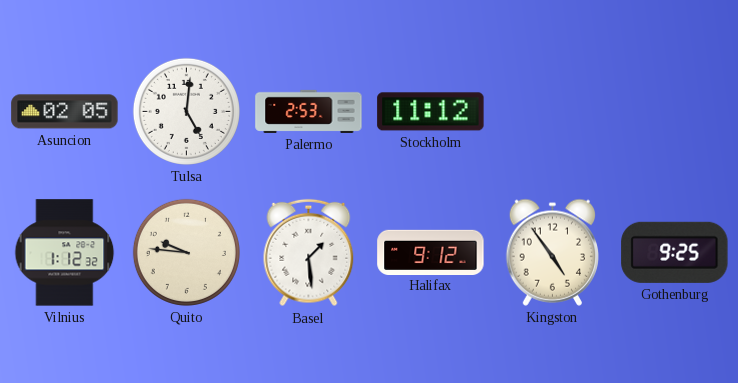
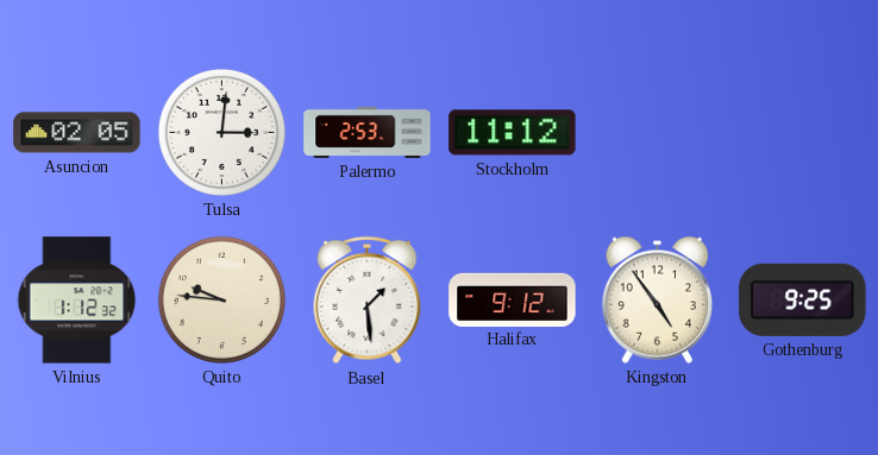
Tulsa: 5:01 -> 3:01
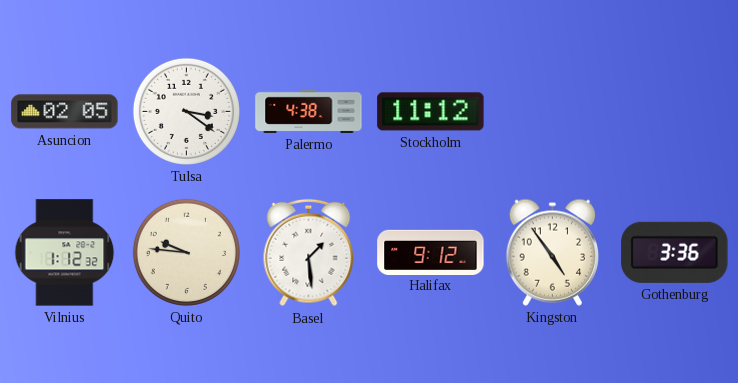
Tulsa: 3:01 -> 3:21
Palermo: 2:53 -> 4:38
Gothenburg: 9:25 -> 3:36
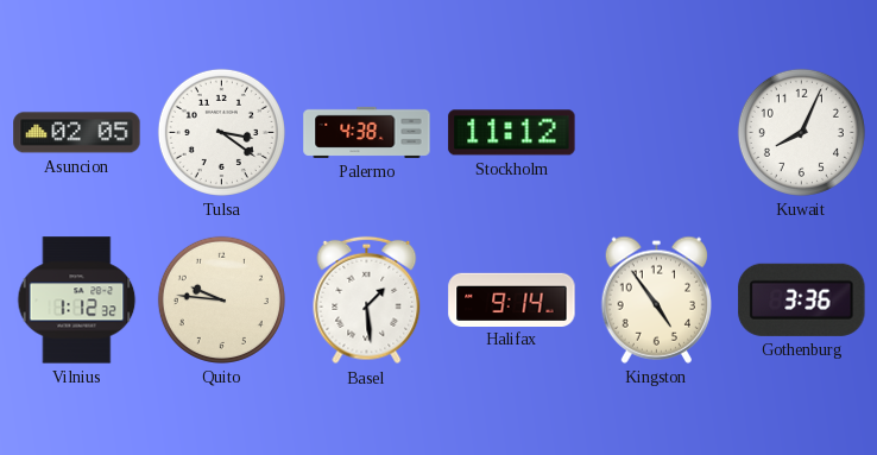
Kuwait: none -> 8:04
Halifax: 9:12 -> 9:14
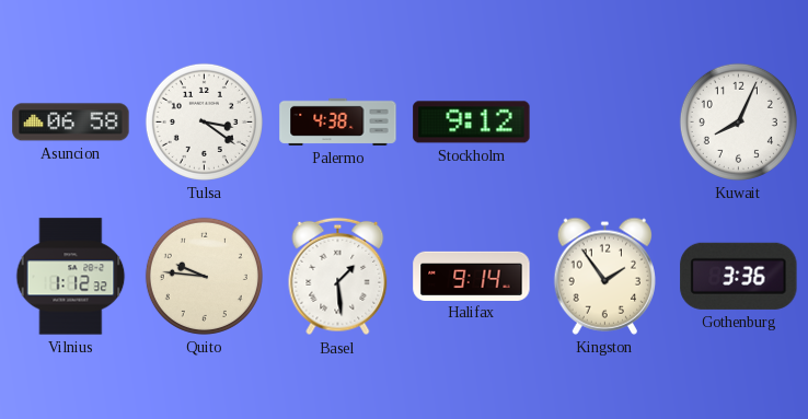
Asuncion: 02:05 -> 06:58
Stockholm: 11:12 -> 9:12
Kingston: 4:54 -> 1:54
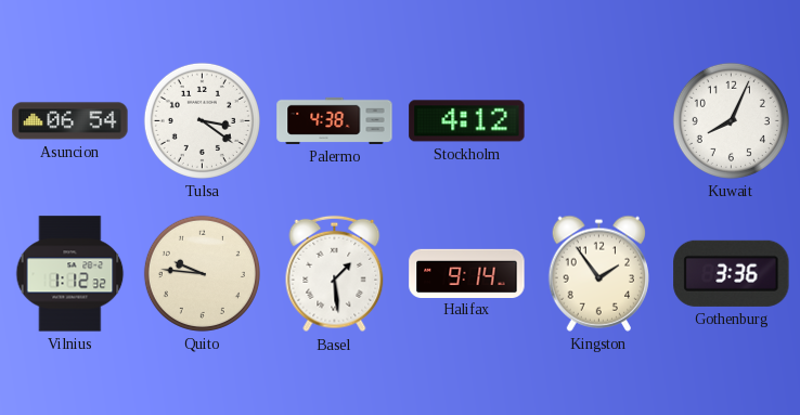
Asuncion: 06:58 -> 06:54
Stockholm: 9:12 -> 4:12
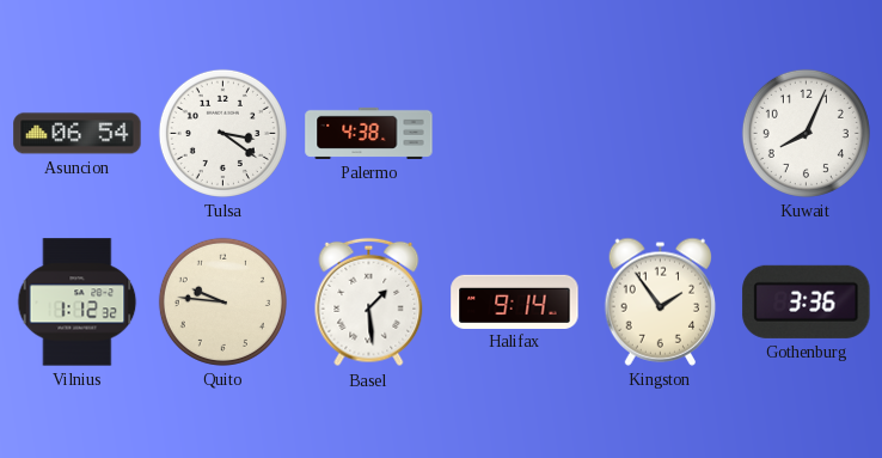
Stockholm: 4:12 -> none
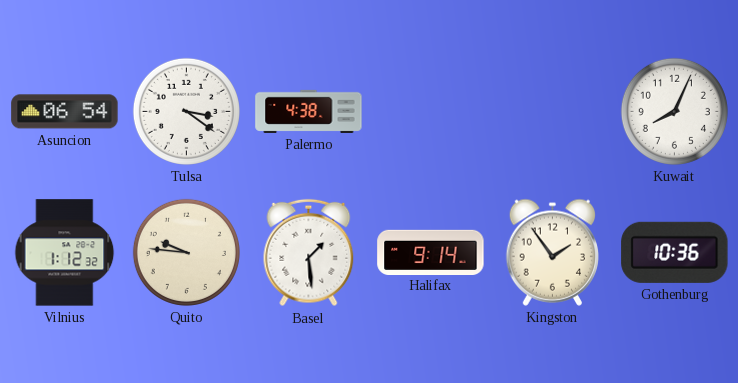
Gothenburg: 3:36 -> 10:36
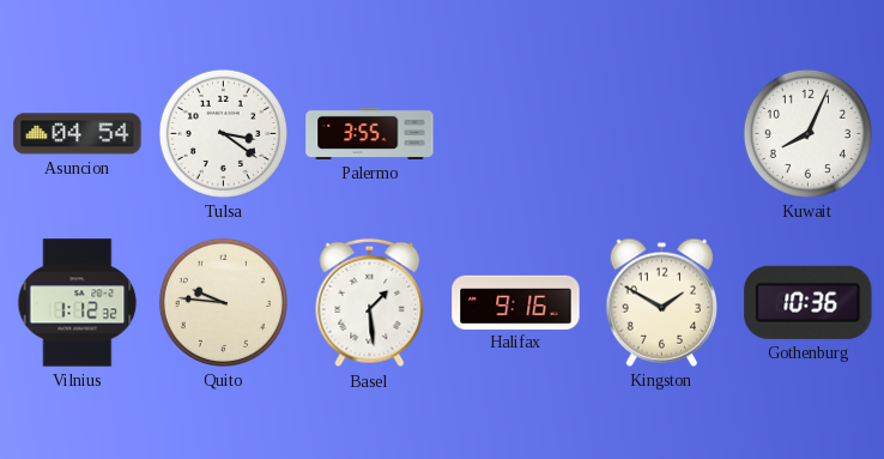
Asuncion: 06:54 -> 04:54
Palermo: 4:38 -> 3:55
Halifax: 9:14 -> 9:16
Kingston: 1:54 -> 1:50
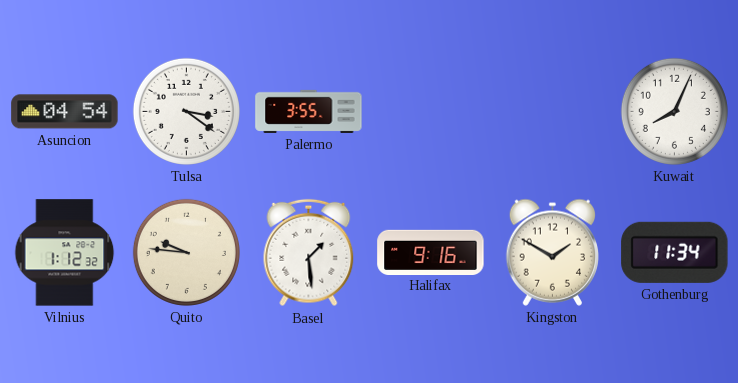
Gothenburg: 10:36 -> 11:34
